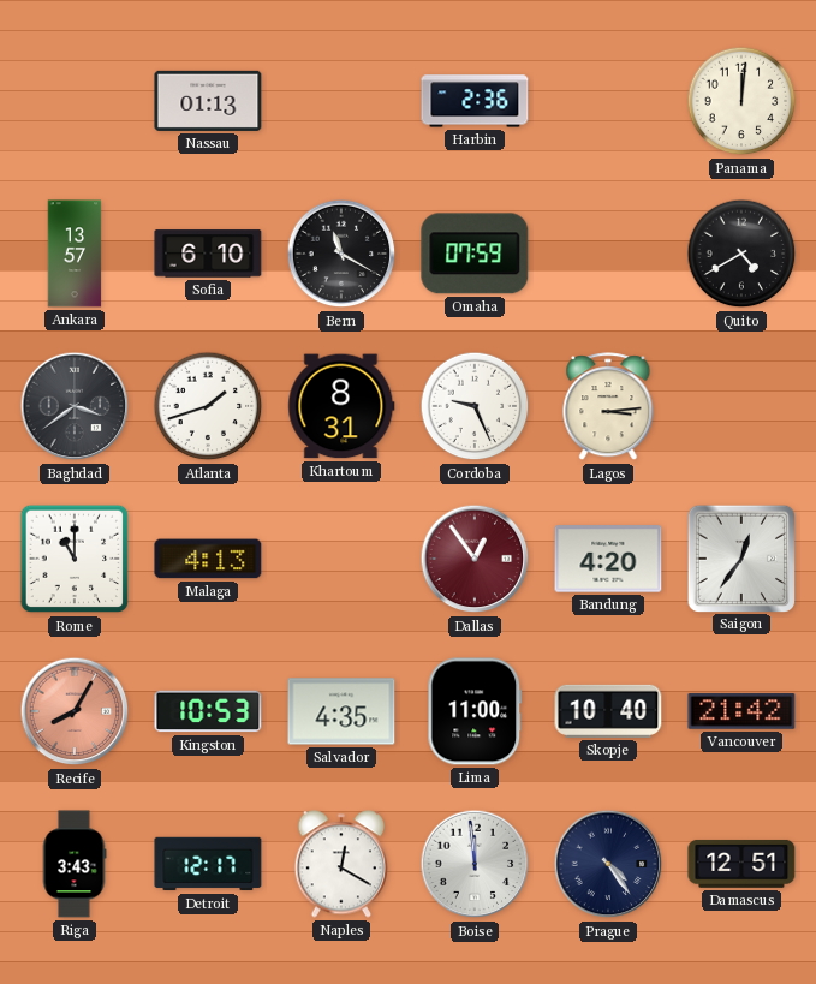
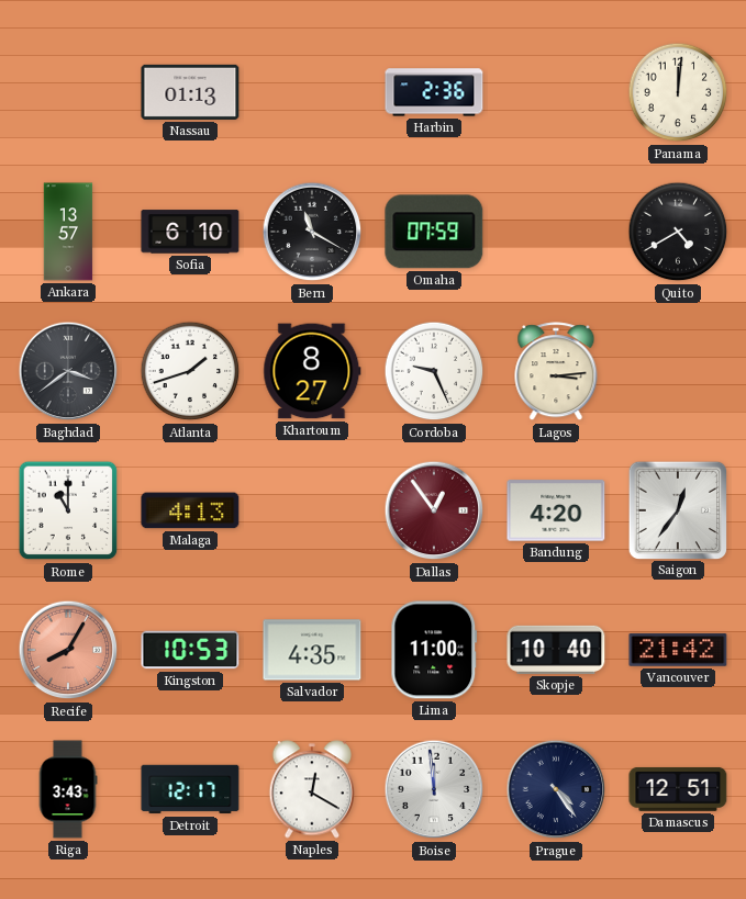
Khartoum: 8:31 -> 8:27
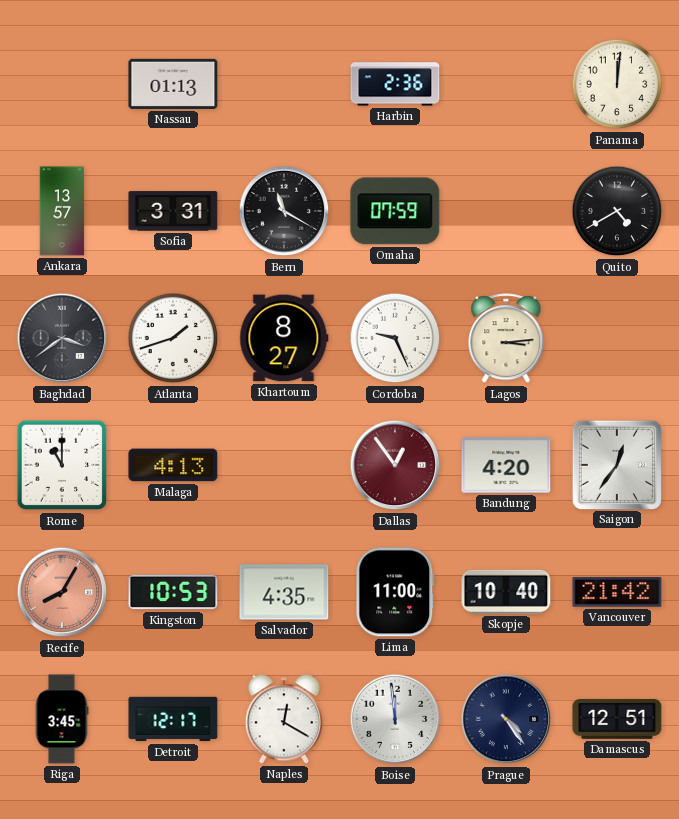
Sofia: 6:10 -> 3:31
Riga: 3:43 -> 3:45
